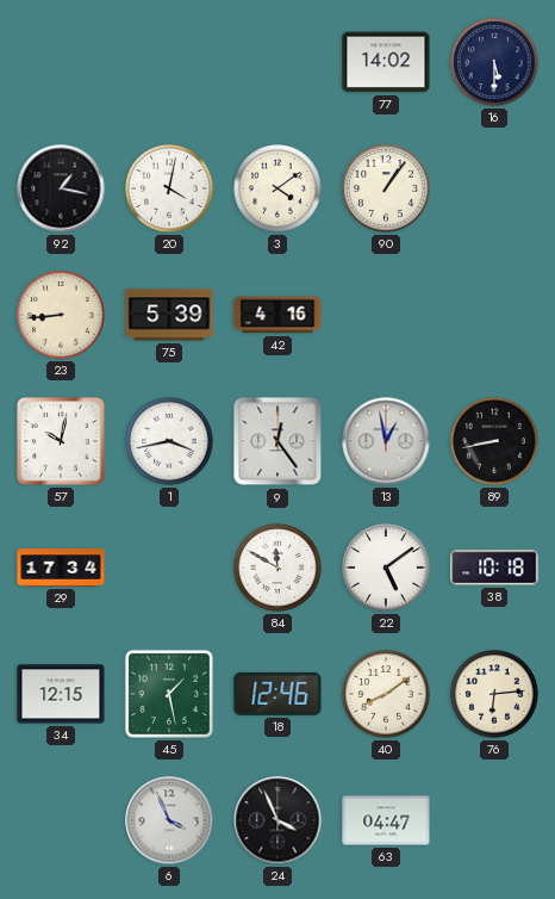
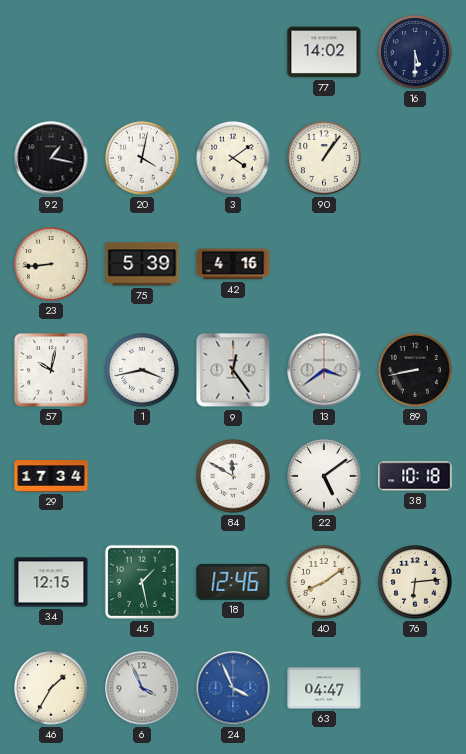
13: 12:58 -> 3:39
46: none -> 1:35
24 dial: black -> blue
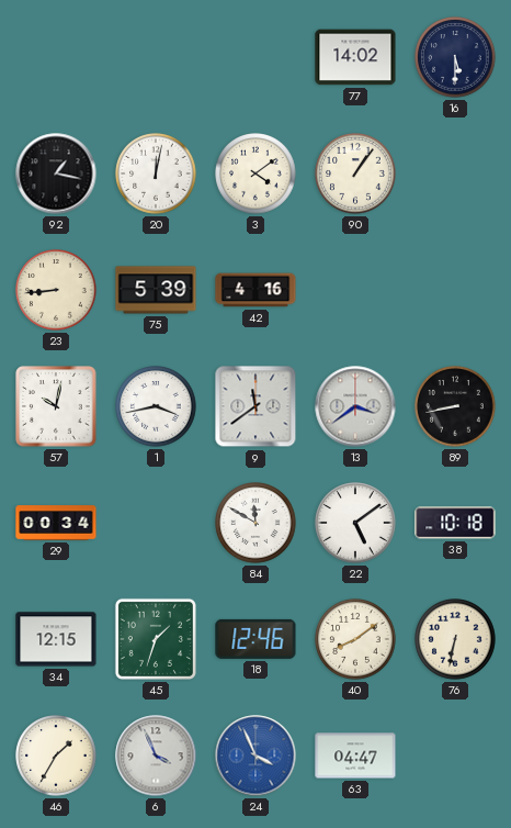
20: 4:02 -> 12:02
9: 12:24 -> 11:39
29: 17:34 -> 00:34
45: 1:28 -> 1:33
76: 6:14 -> 6:32
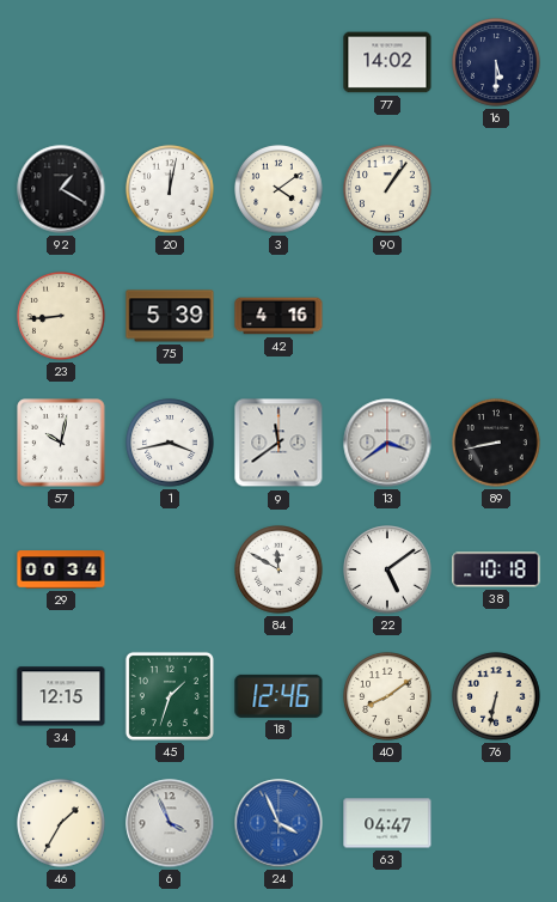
92: 1:17 -> 1:20
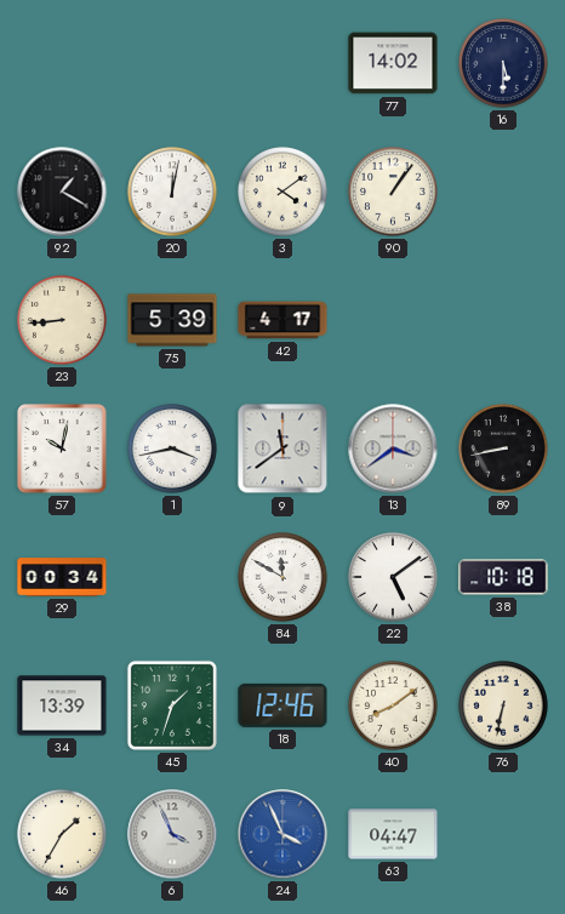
42: 4:16 -> 4:17
34: 12:15 -> 13:39
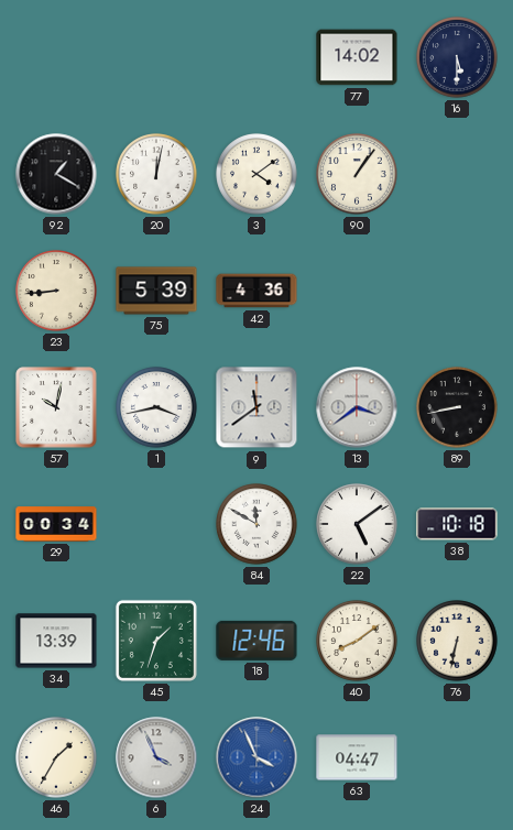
42: 4:17 -> 4:36
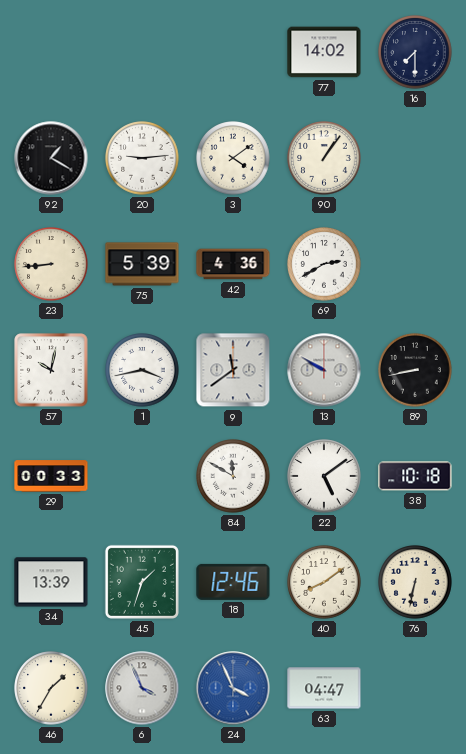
16: 5:30 -> 7:30
20: 12:02 -> 9:14
69: none -> 2:40
13: 3:39 -> 9:50
29: 00:34 -> 00:33
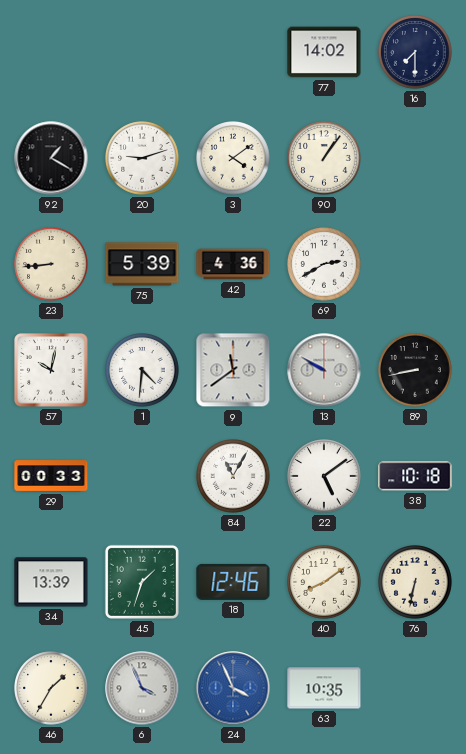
20: 9:14 -> 9:12
1: 3:43 -> 4:31
84: 11:50 -> 11:05
63: 04:47 -> 10:35
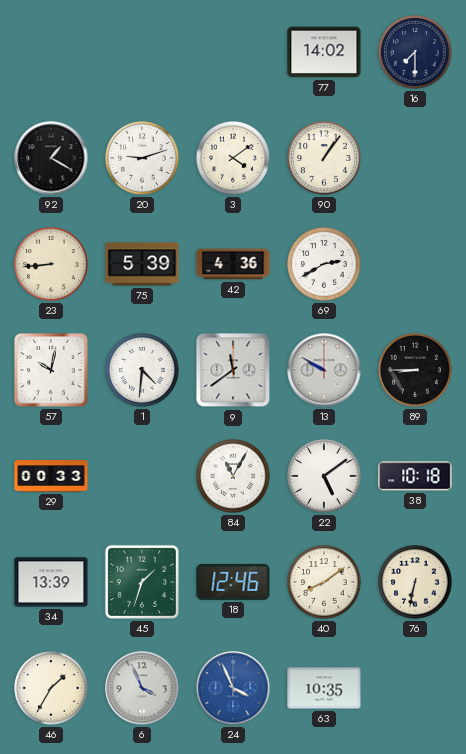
89: 8:43 -> 8:45
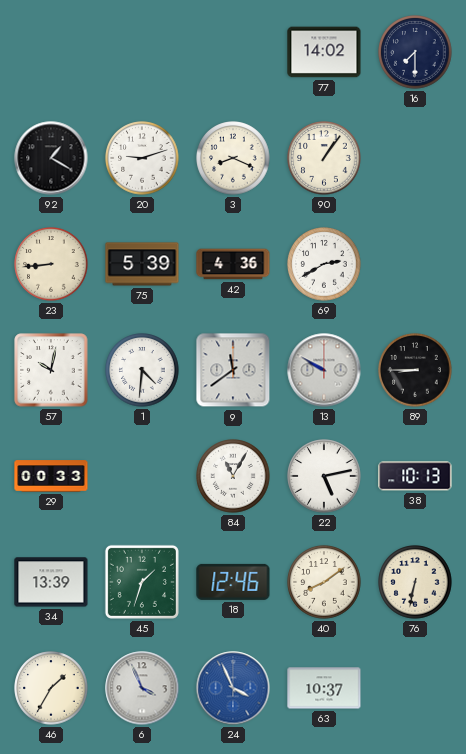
3: 4:09 -> 8:19
22: 5:09 -> 5:13
38: 10:18 -> 10:13
63: 10:35 -> 10:37
